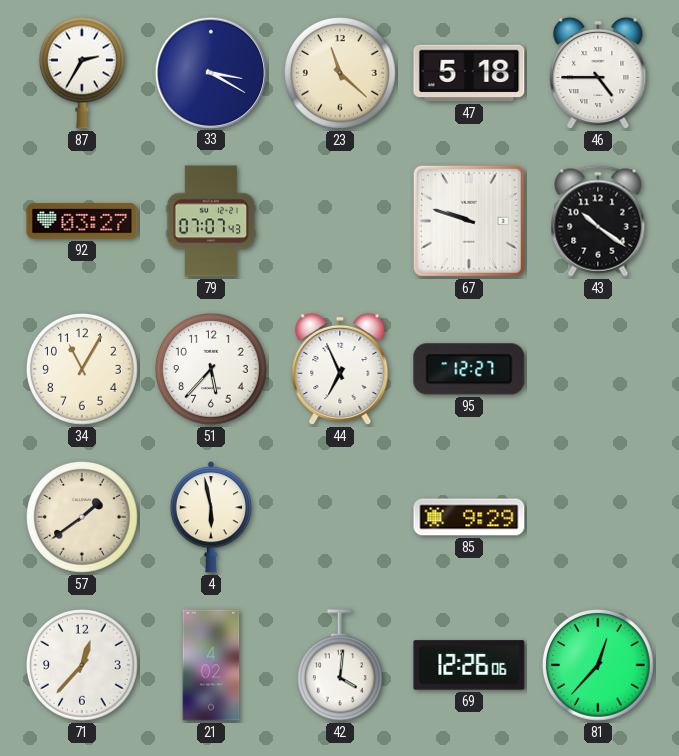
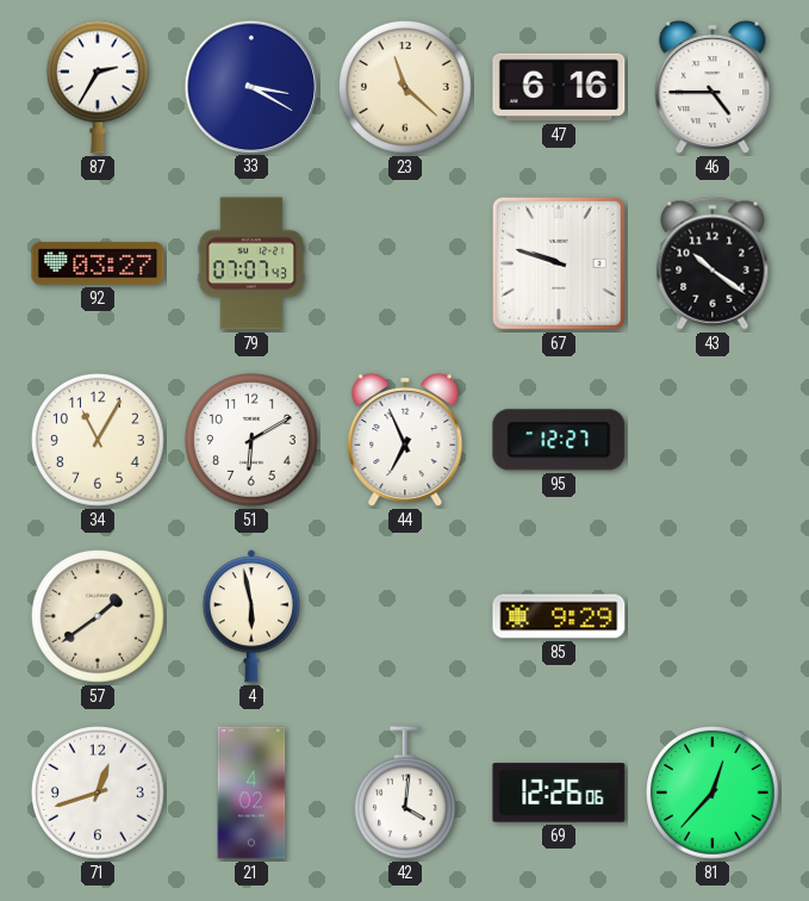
47: 5:18 -> 6:16
51: 5:37 -> 6:10
71: 12:37 -> 12:42
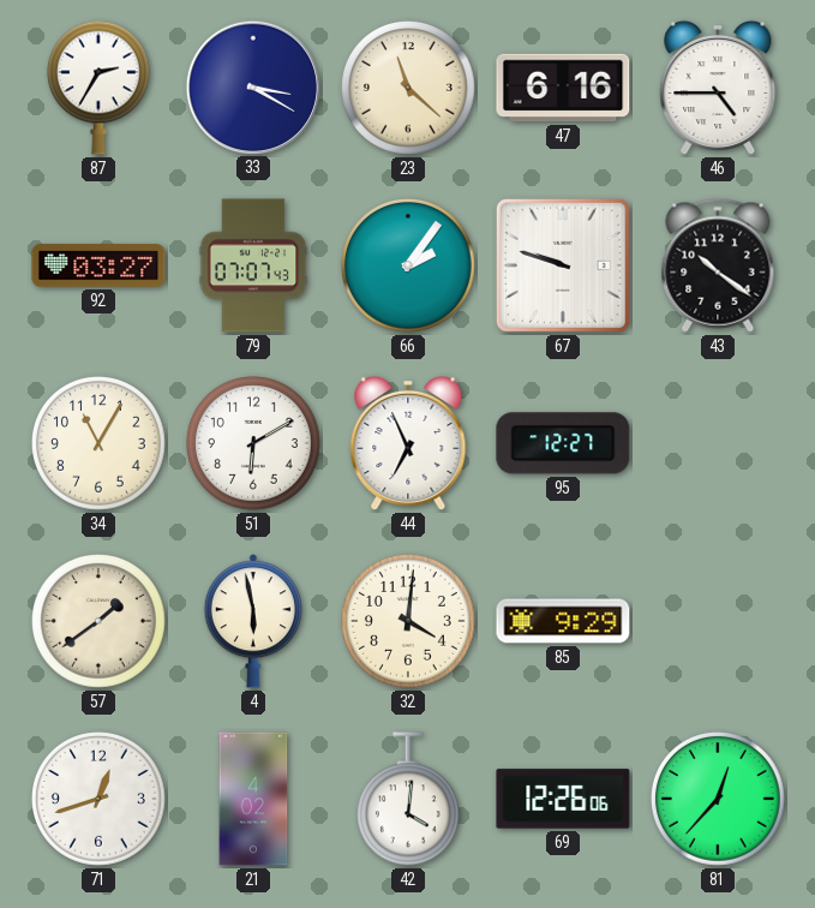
66: none -> 2:06
32: none -> 4:01
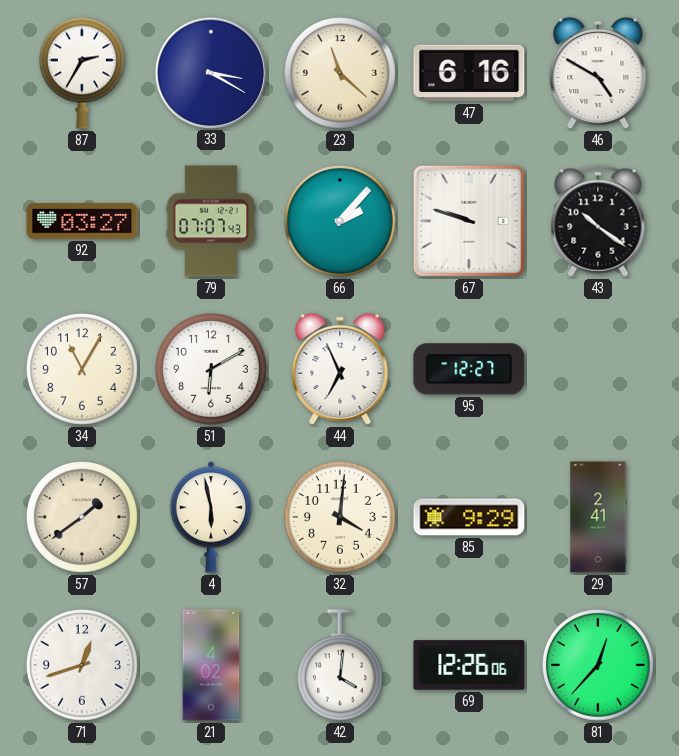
46: 4:45 -> 4:50
66: 2:06 -> 2:07
29: none -> 2:41
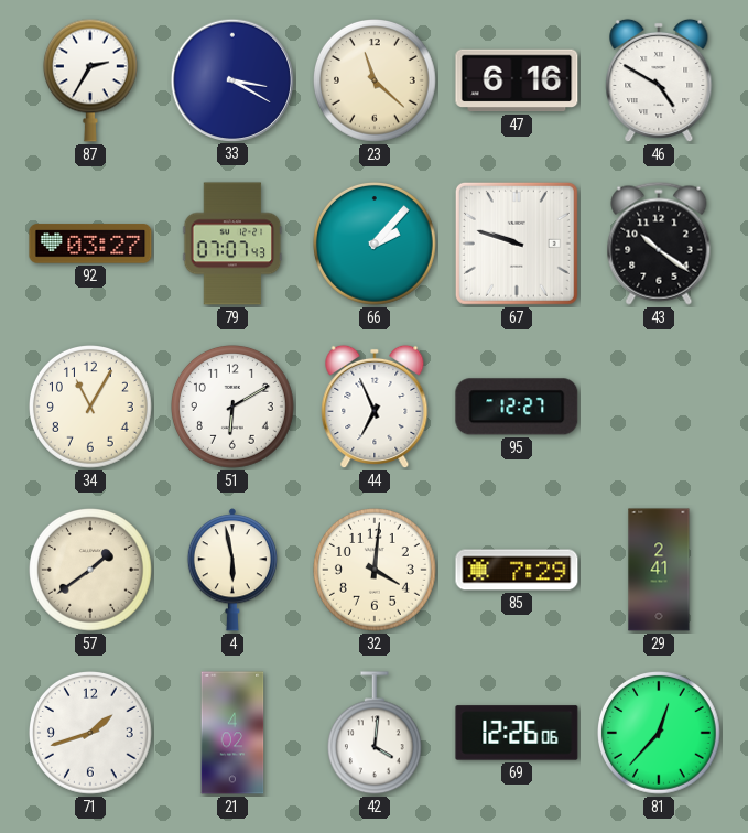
85: 9:29 -> 7:29
71: 12:42 -> 1:42
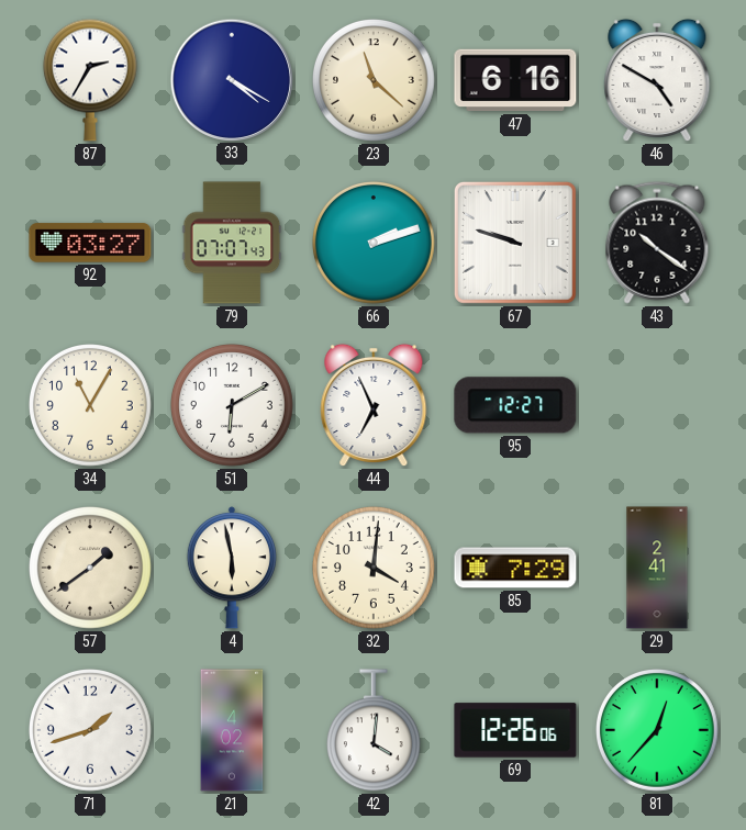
33: 3:20 -> 4:20
66: 2:07 -> 2:12
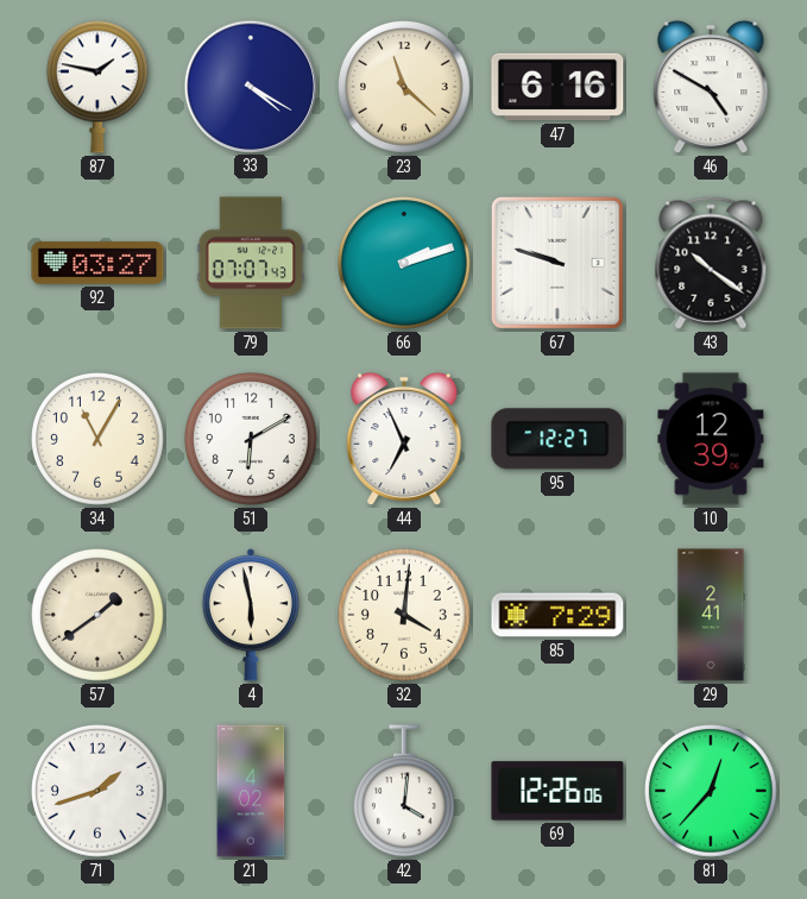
87: 2:35 -> 1:47
10: none -> 12:39
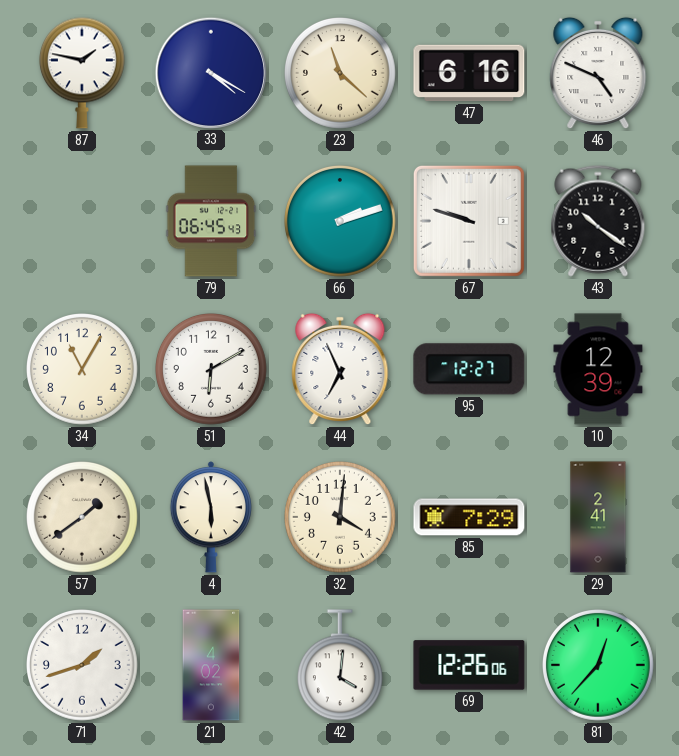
46: 4:50 -> 4:49
92: 03:27 -> none
79: 07:07 -> 06:45
